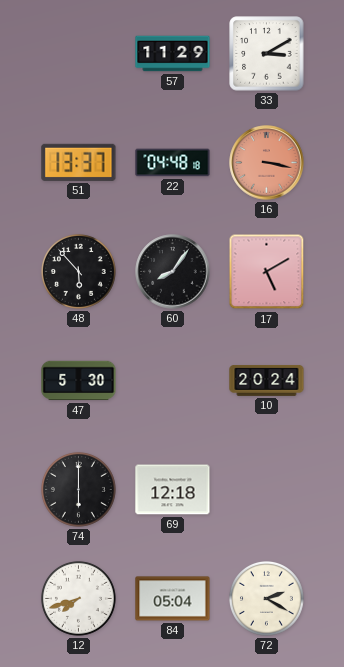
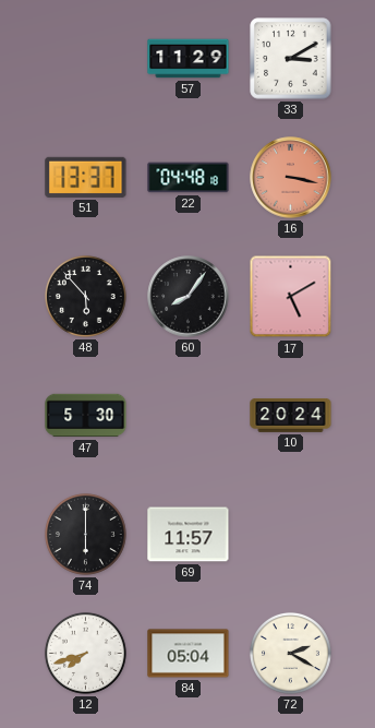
69: 12:18 -> 11:57
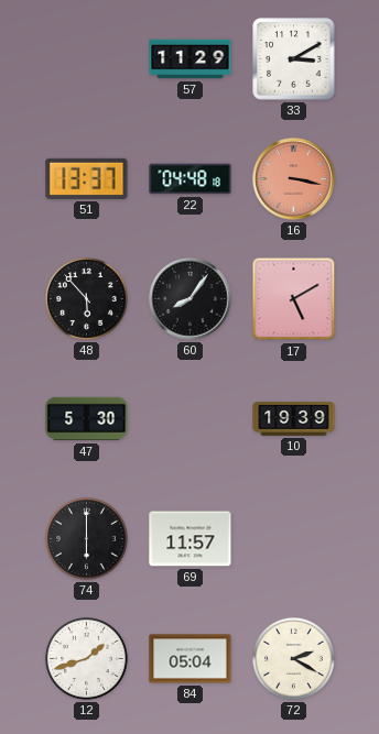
10: 20:24 -> 19:39
12: 7:42 -> 1:42
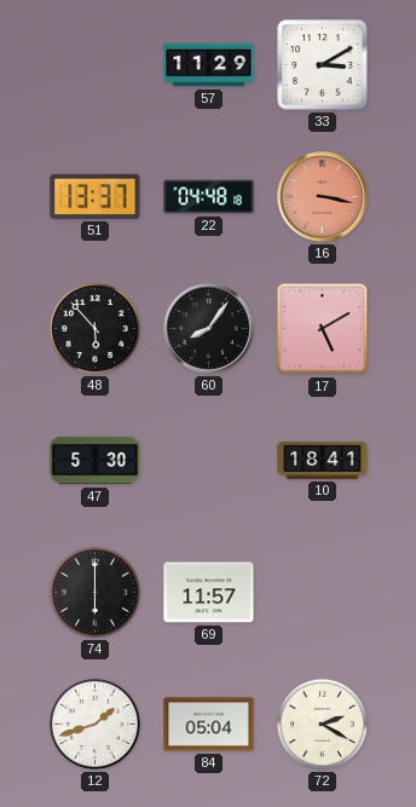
10: 19:39 -> 18:41
